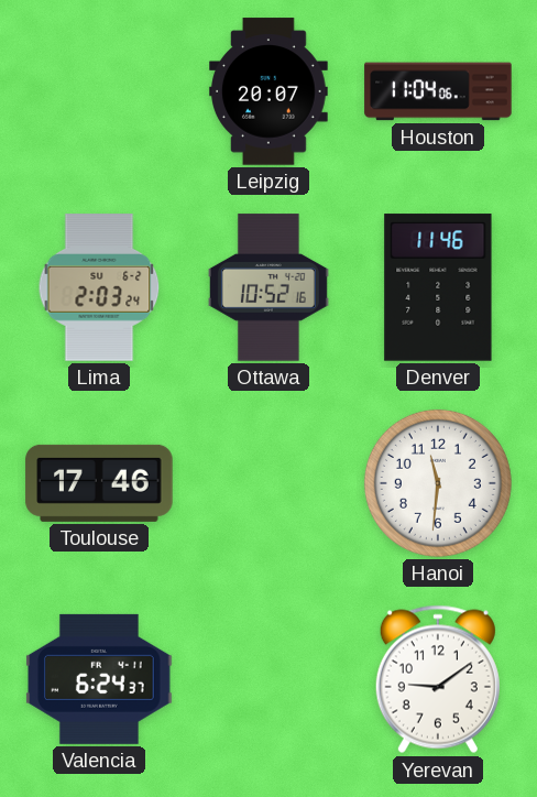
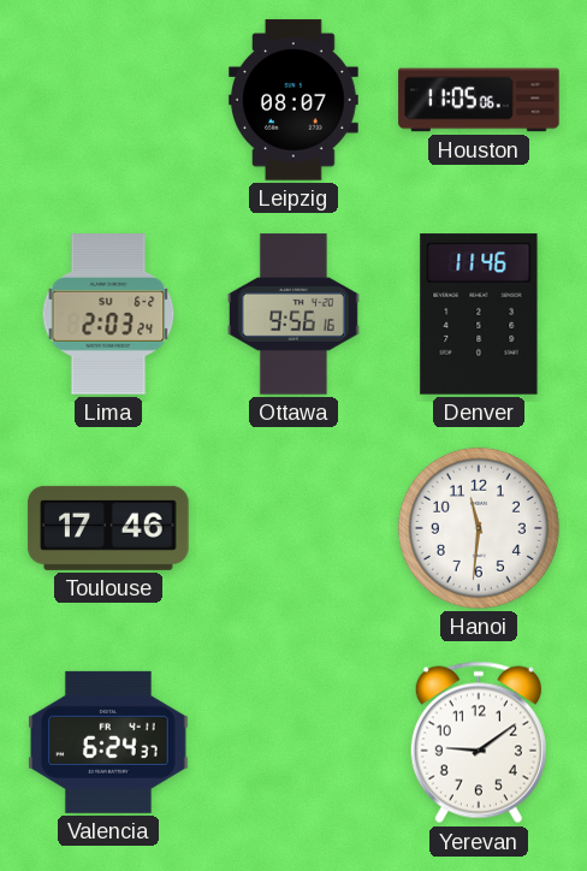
Leipzig: 20:07 -> 08:07
Houston: 11:04 -> 11:05
Ottawa: 10:52 -> 9:56
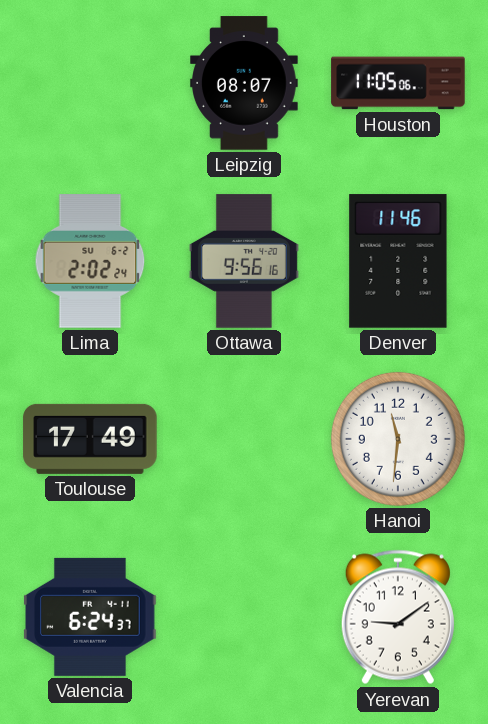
Lima: 2:03 -> 2:02
Toulouse: 17:46 -> 17:49
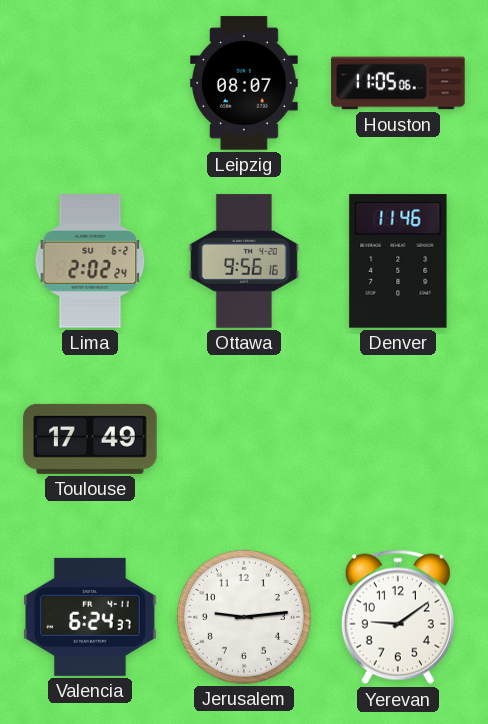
Hanoi: 11:31 -> none
Jerusalem: none -> 9:14
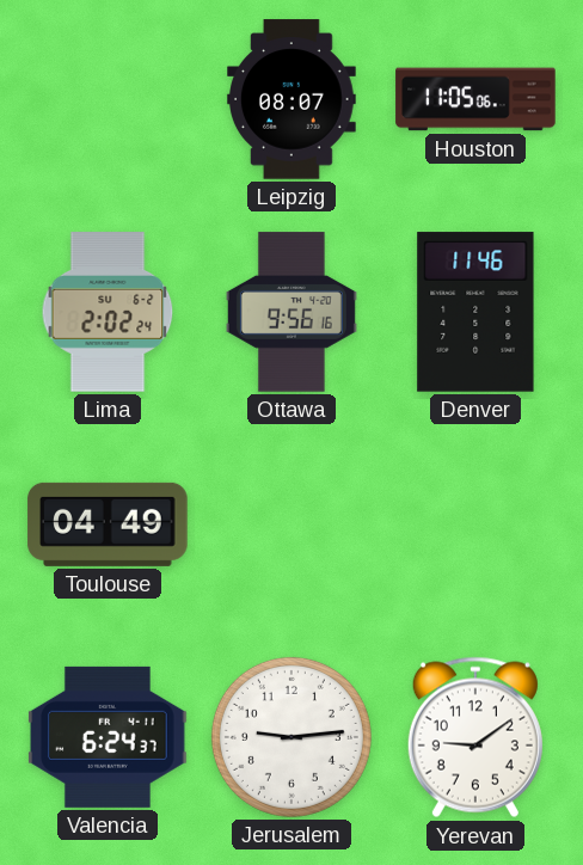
Toulouse: 17:49 -> 04:49
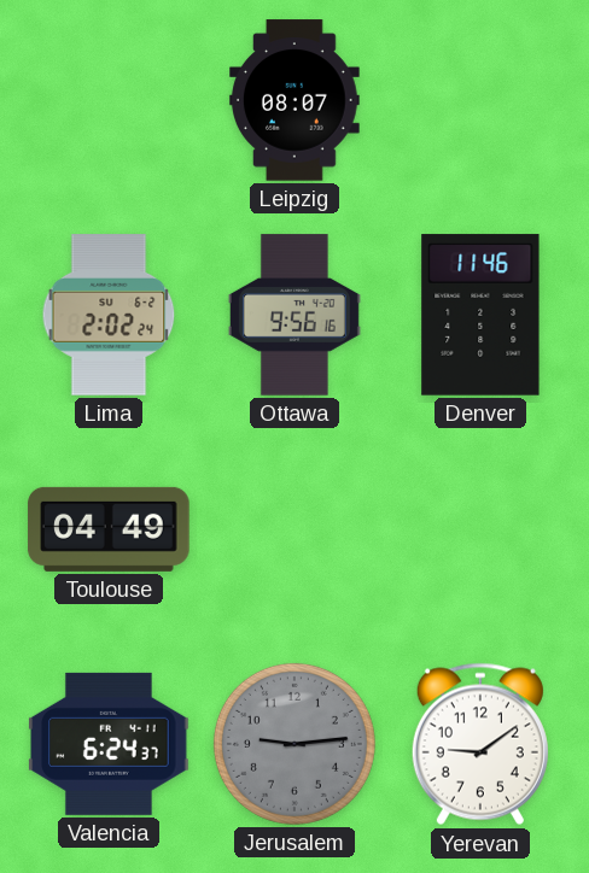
Houston: 11:05 -> none
Jerusalem dial: white -> grey
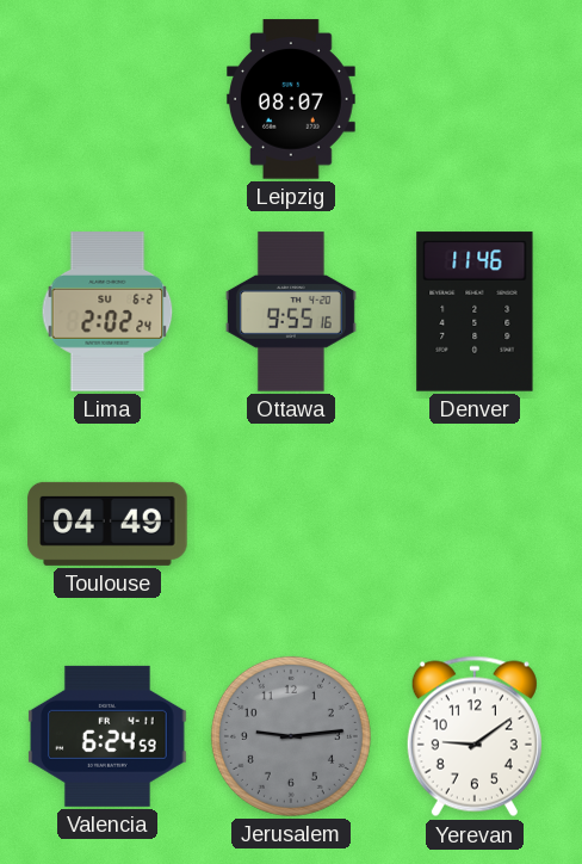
Ottawa: 9:56 -> 9:55
Valencia: 6:24:37 -> 6:24:59
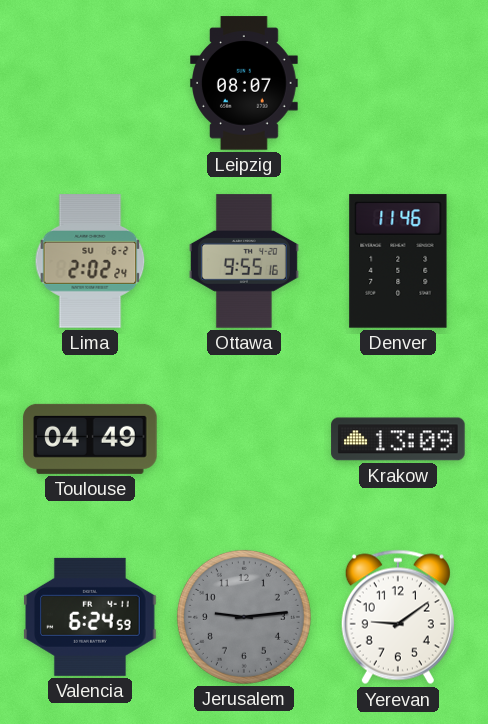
Krakow: none -> 13:09
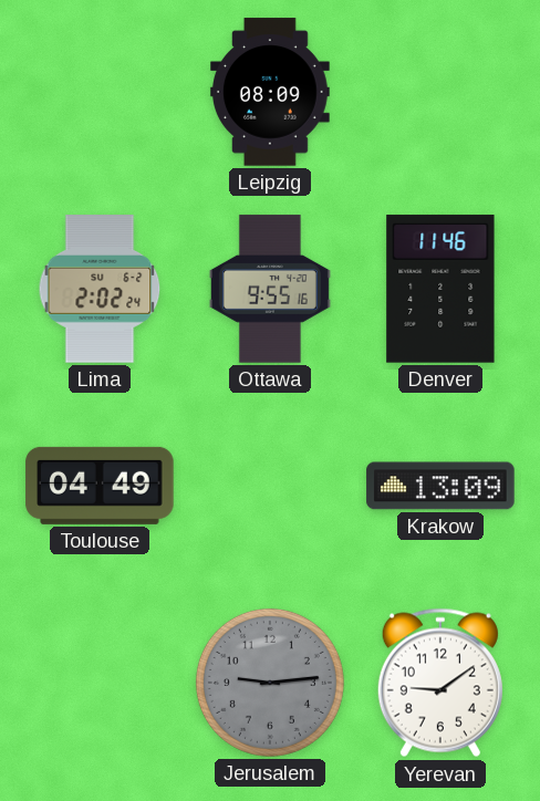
Leipzig: 08:07 -> 08:09
Valencia: 6:24 -> none
